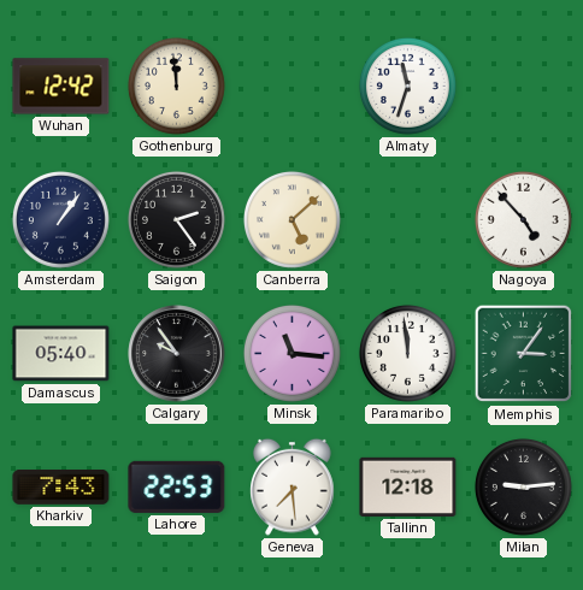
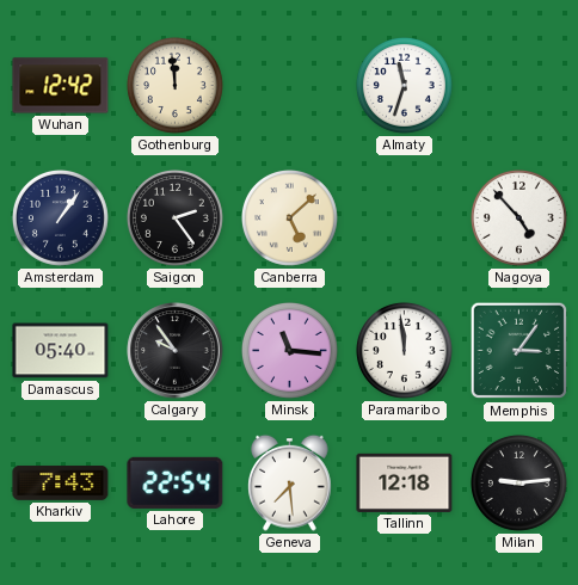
Lahore: 22:53 -> 22:54
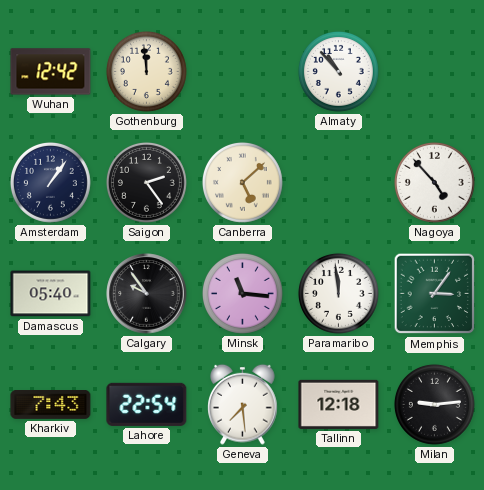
Almaty: 11:33 -> 10:53
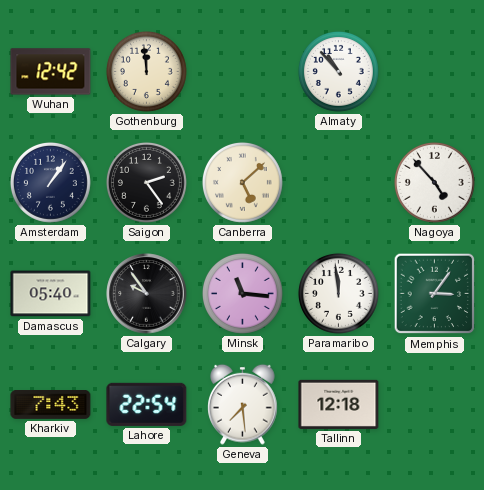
Milan: 9:14 -> none
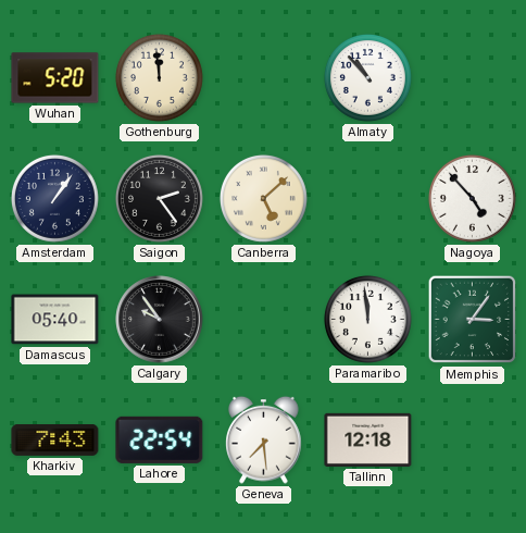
Wuhan: 12:42 -> 5:20
Minsk: 11:16 -> none
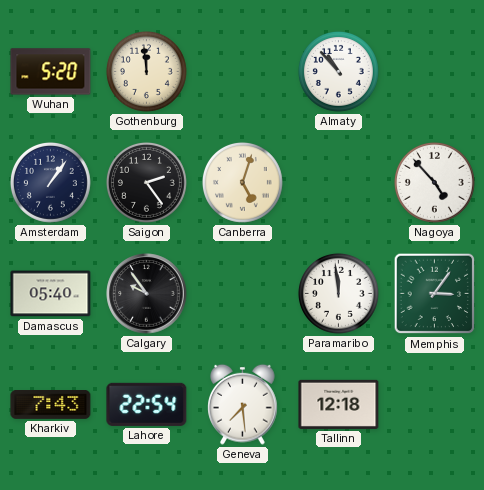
Canberra: 5:08 -> 5:03
